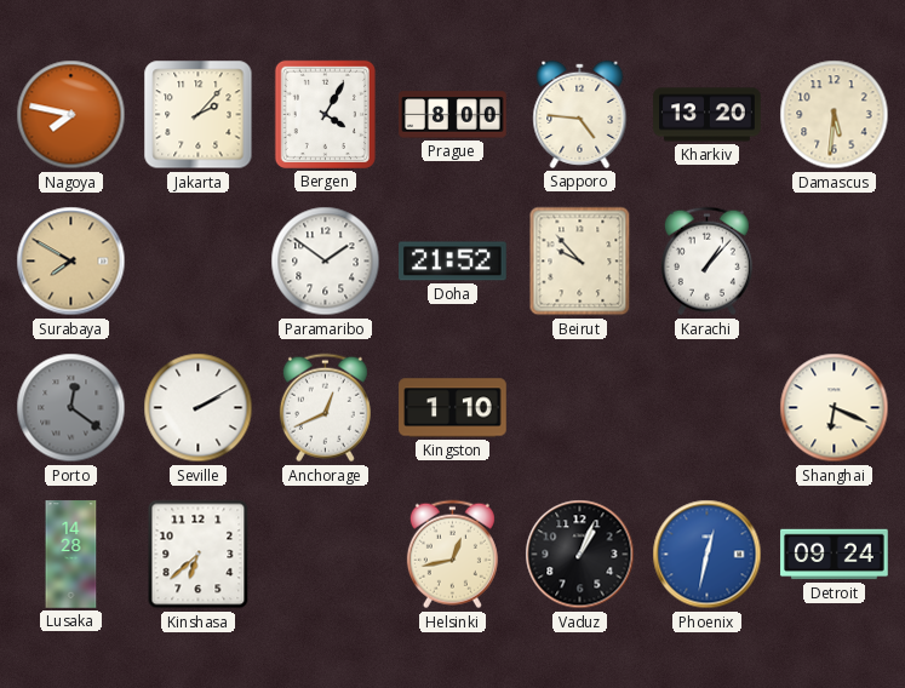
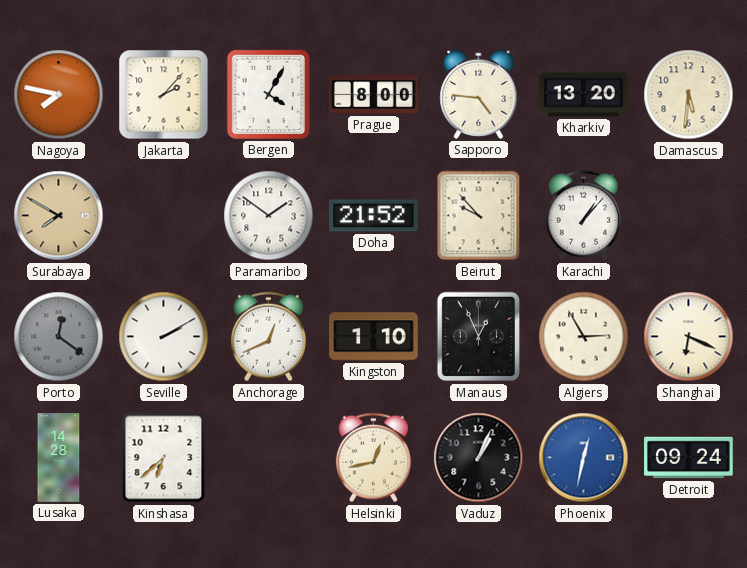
Manaus: none -> 12:56
Algiers: none -> 2:55
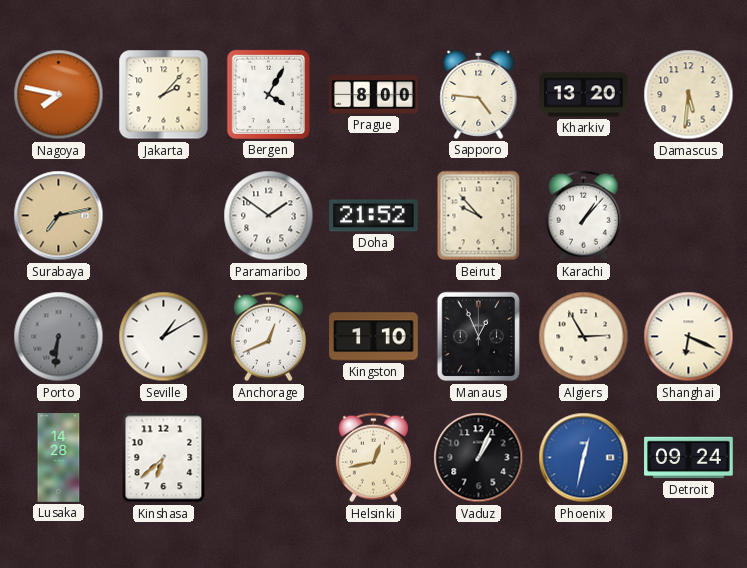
Surabaya: 7:50 -> 7:13
Porto: 12:21 -> 6:31
Seville: 2:10 -> 1:10
